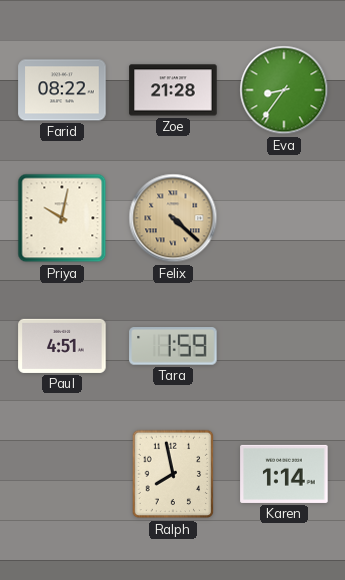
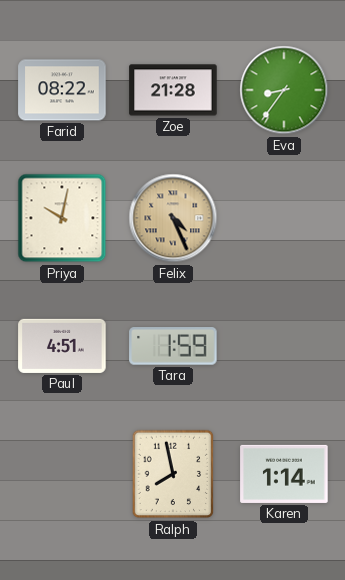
Felix: 4:22 -> 4:26
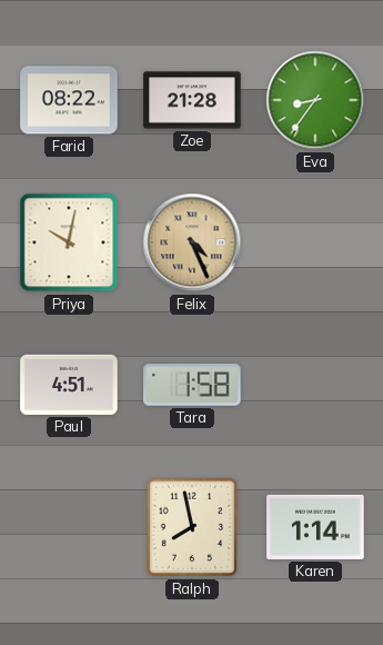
Tara: 1:59 -> 1:58
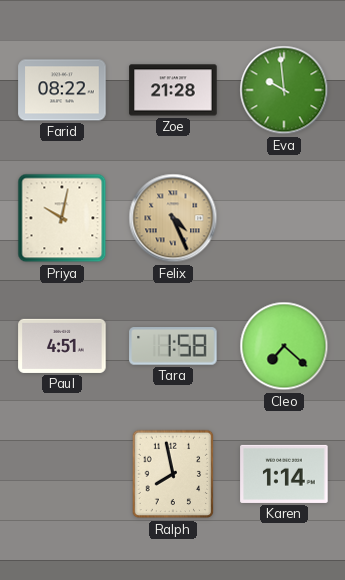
Eva: 8:36 -> 9:59
Cleo: none -> 7:22
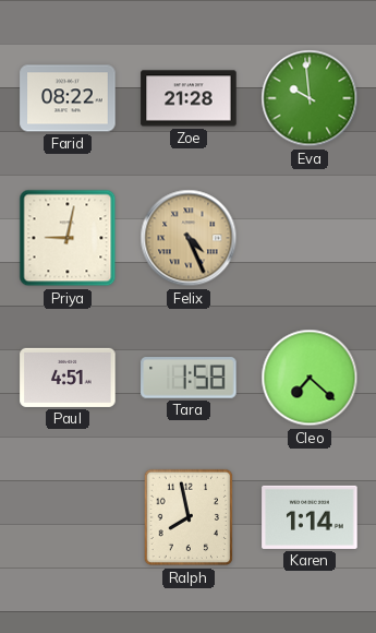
Priya: 10:02 -> 9:02
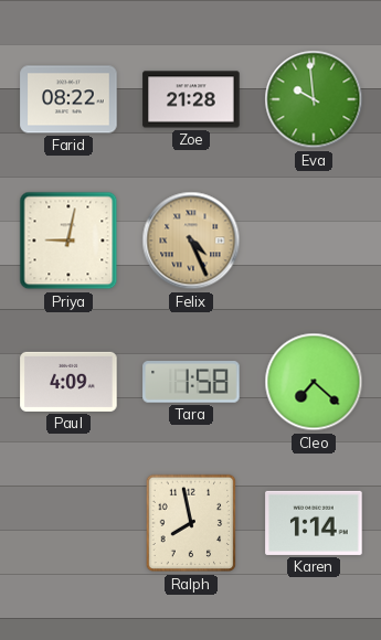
Paul: 4:51 -> 4:09
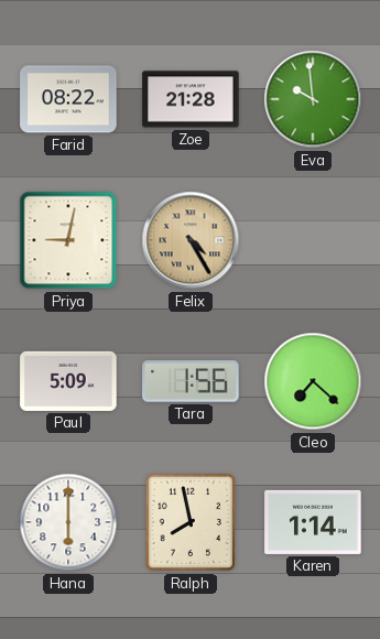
Felix: 4:26 -> 4:25
Paul: 4:09 -> 5:09
Tara: 1:58 -> 1:56
Hana: none -> 6:00
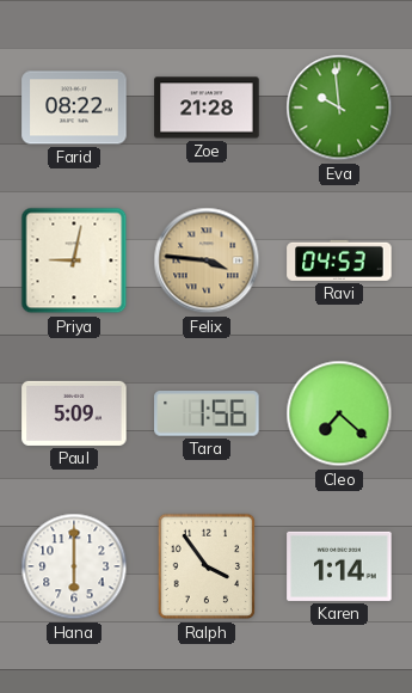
Felix: 4:25 -> 3:46
Ravi: none -> 04:53
Ralph: 7:58 -> 3:54
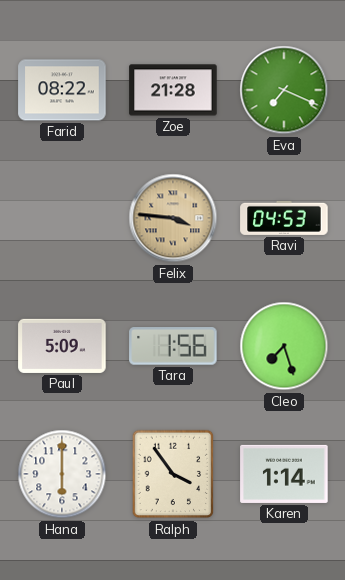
Eva: 9:59 -> 7:19
Priya: 9:02 -> none
Cleo: 7:22 -> 7:27
